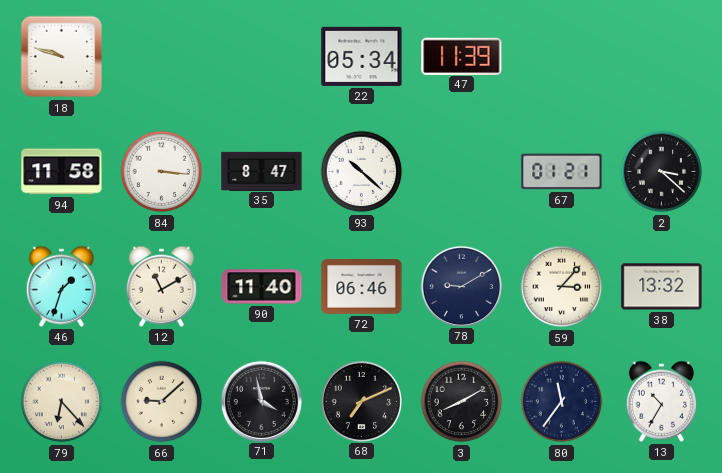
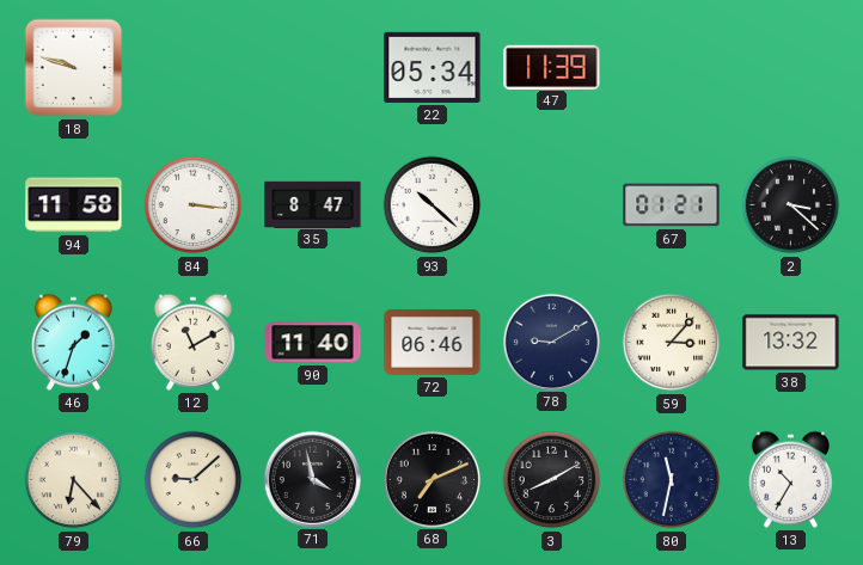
80: 11:36 -> 11:32
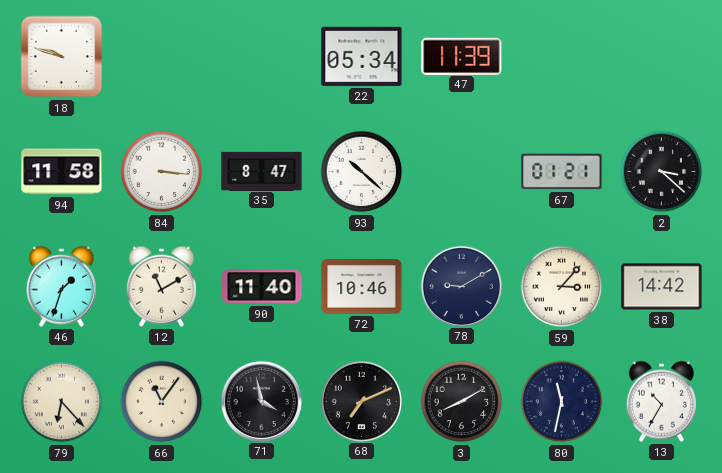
72: 06:46 -> 10:46
38: 13:32 -> 14:42
66: 9:08 -> 11:06
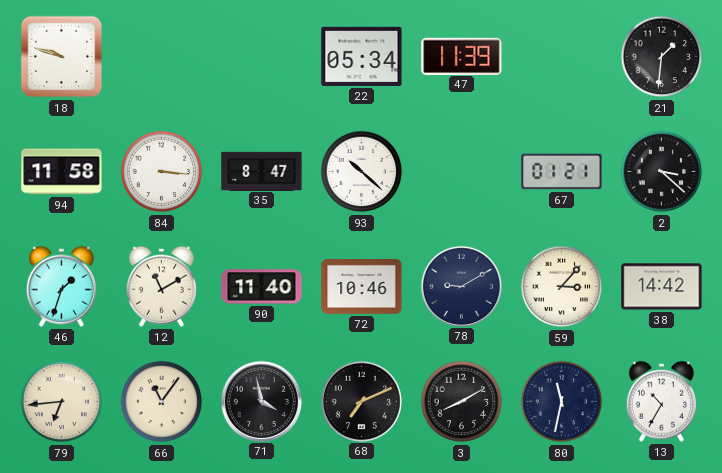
21: none -> 1:31
79: 6:23 -> 6:44
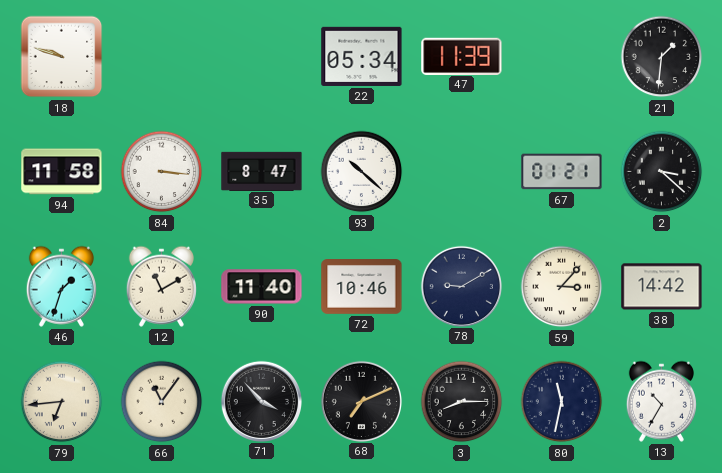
71: 3:58 -> 3:53
3: 8:10 -> 8:15
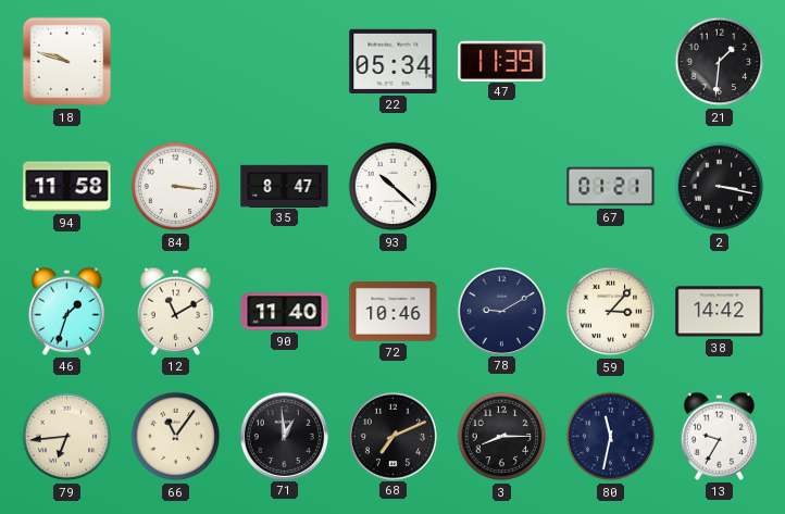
2: 3:22 -> 3:17
71: 3:53 -> 12:59
13: 10:35 -> 9:35
